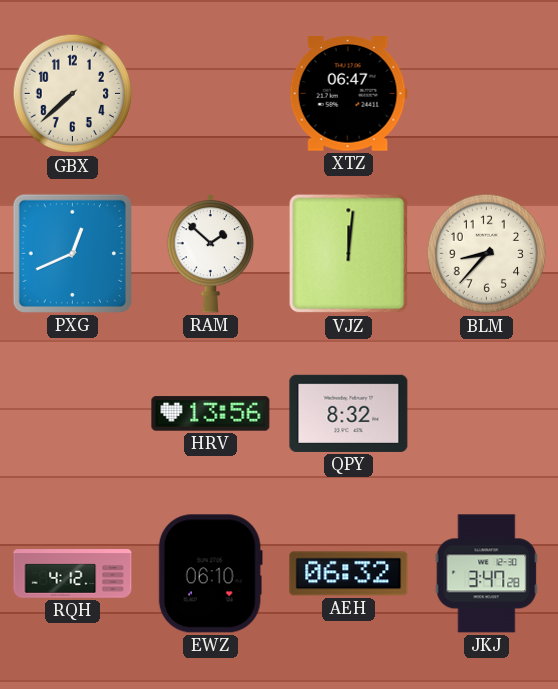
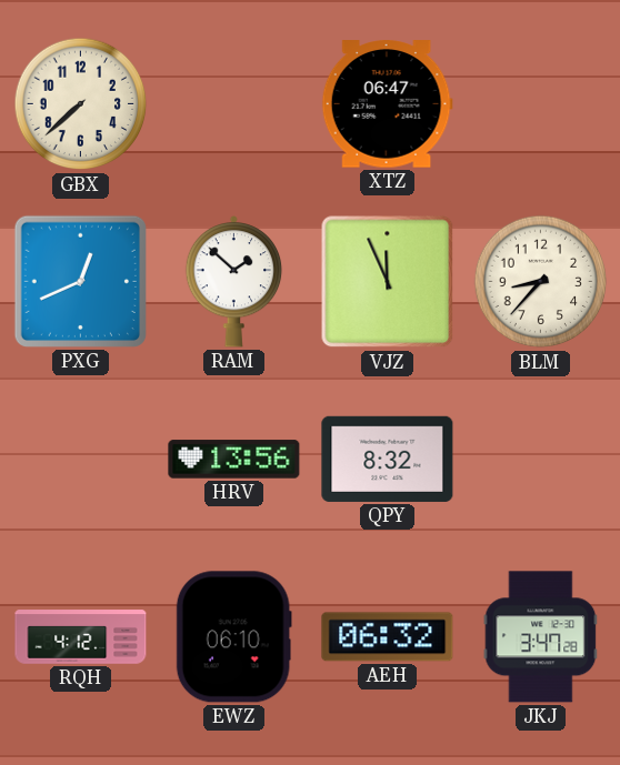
VJZ: 12:01 -> 11:56
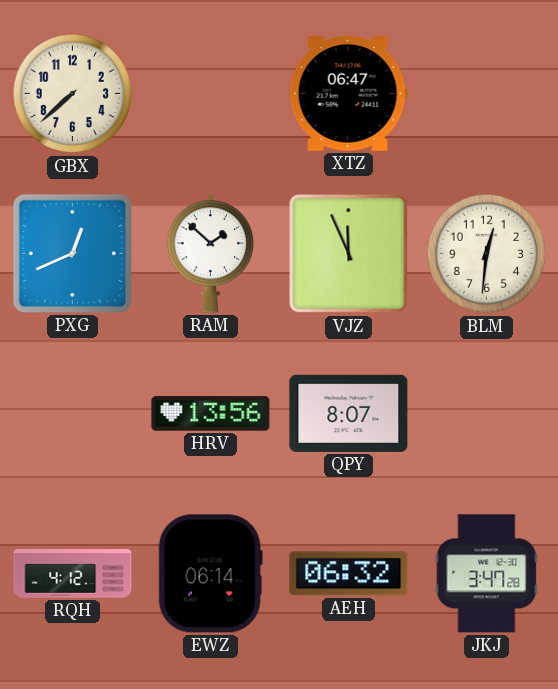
BLM: 8:37 -> 12:31
QPY: 8:32 -> 8:07
EWZ: 06:10 -> 06:14
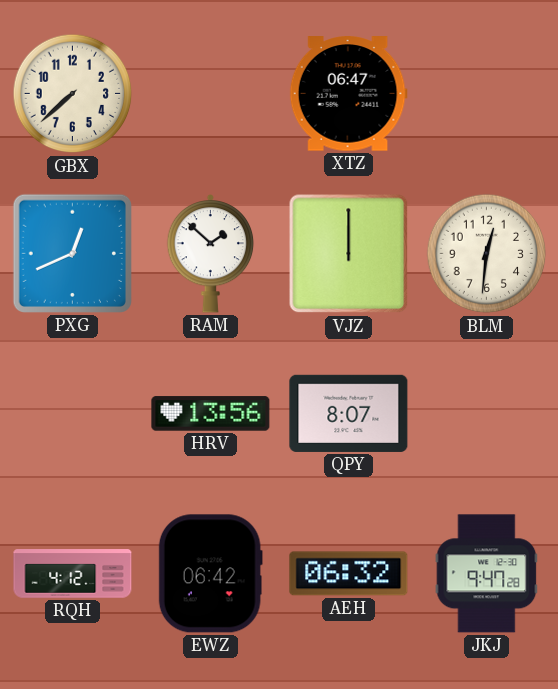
VJZ: 11:56 -> 12:00
EWZ: 06:14 -> 06:42
JKJ: 3:47 -> 9:47
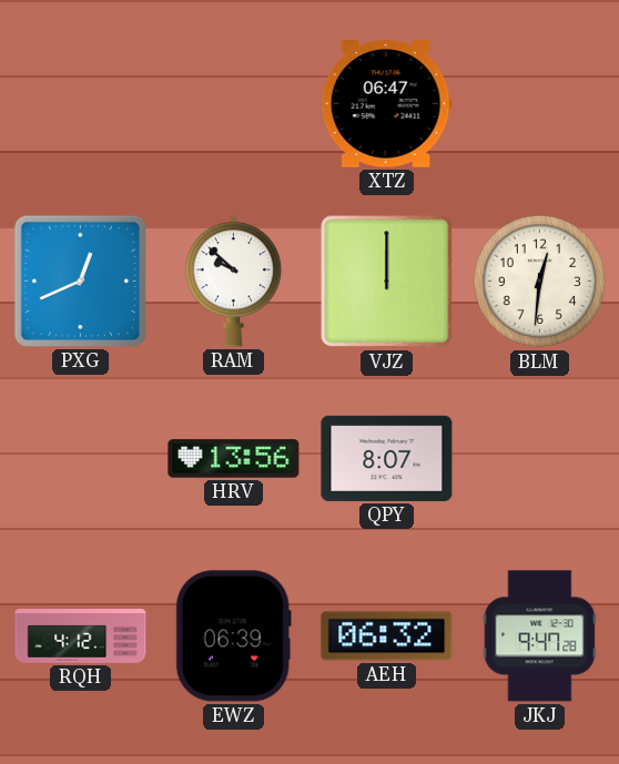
GBX: 7:38 -> none
RAM: 1:52 -> 9:52
EWZ: 06:42 -> 06:39
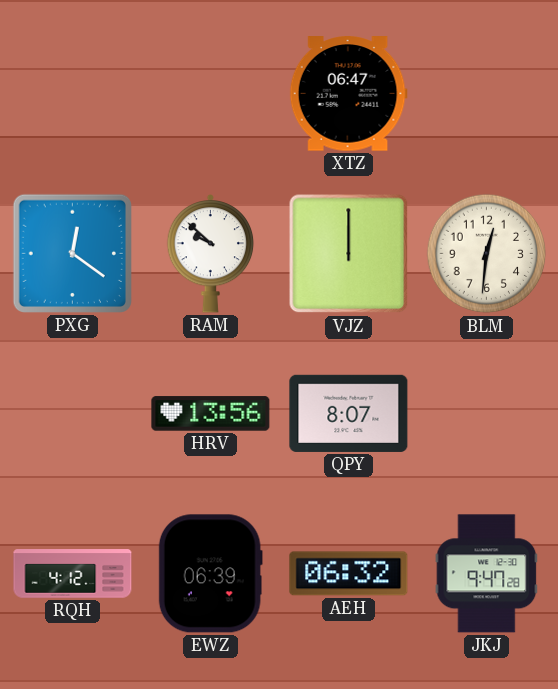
PXG: 12:41 -> 12:21
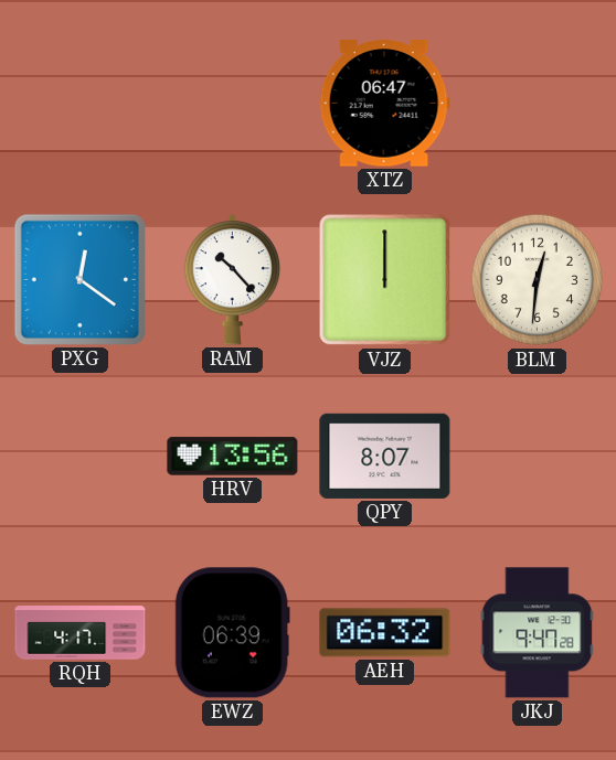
RAM: 9:52 -> 10:23
RQH: 4:12 -> 4:17
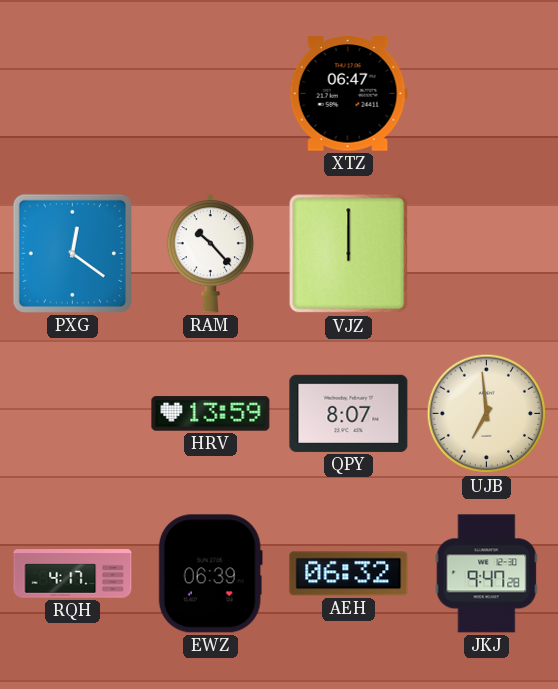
BLM: 12:31 -> none
HRV: 13:56 -> 13:59
UJB: none -> 6:59
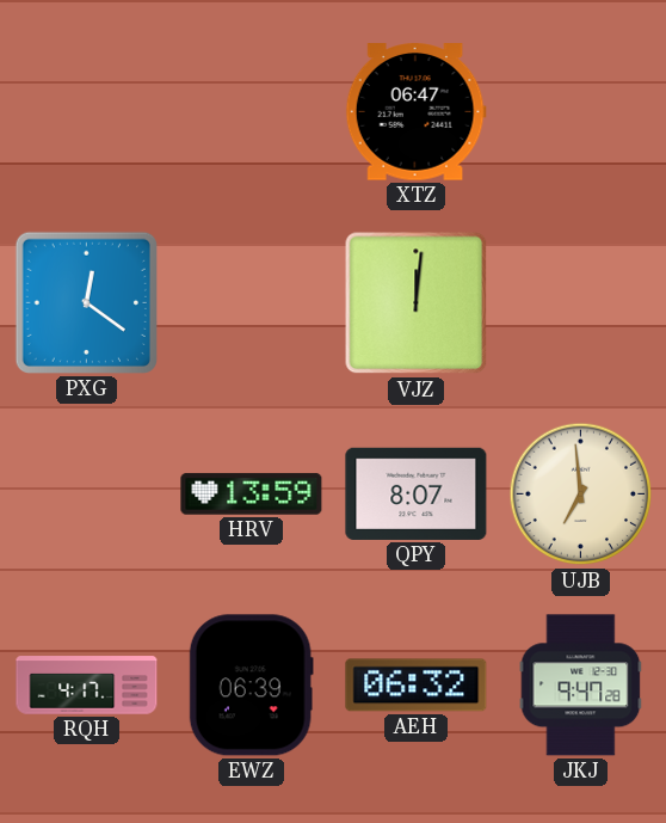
RAM: 10:23 -> none
VJZ: 12:00 -> 12:01
